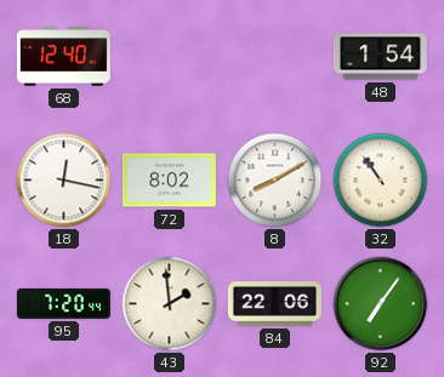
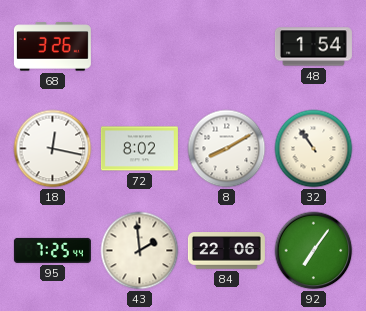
68: 12:40 -> 3:26
95: 7:20 -> 7:25
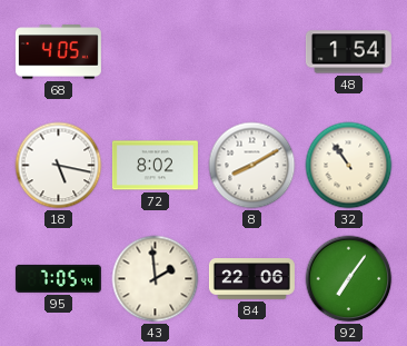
68: 3:26 -> 4:05
18: 12:17 -> 5:17
95: 7:25 -> 7:05
